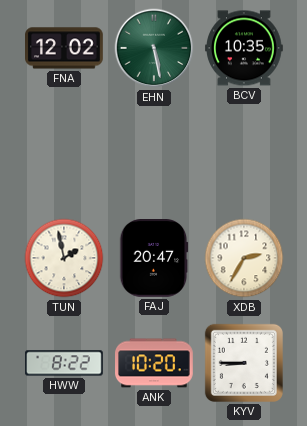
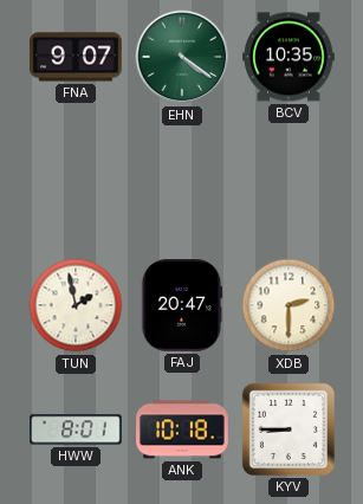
FNA: 12:02 -> 9:07
EHN: 5:28 -> 4:21
XDB: 2:35 -> 2:30
HWW: 8:22 -> 8:01
ANK: 10:20 -> 10:18
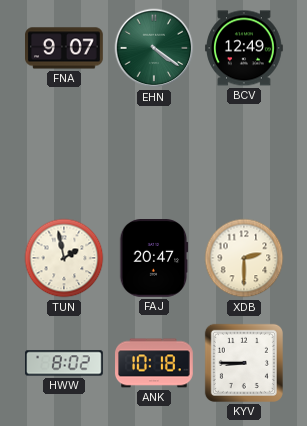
BCV: 10:35 -> 12:49
HWW: 8:01 -> 8:02
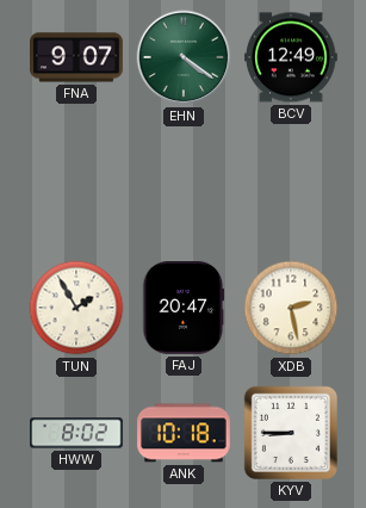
TUN: 1:58 -> 1:55
XDB: 2:30 -> 2:28
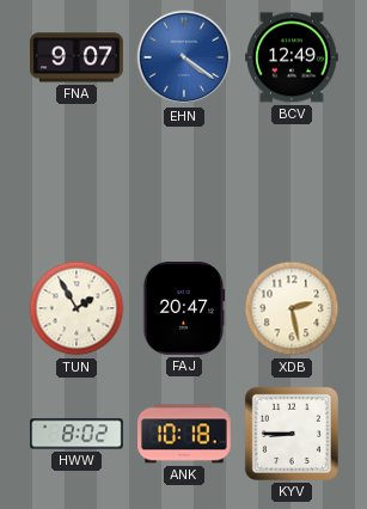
EHN dial: green -> blue
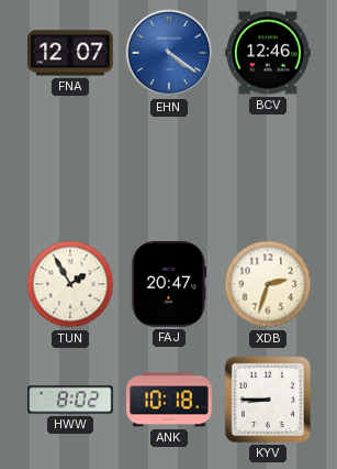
FNA: 9:07 -> 12:07
BCV: 12:49 -> 12:46
XDB: 2:28 -> 2:33
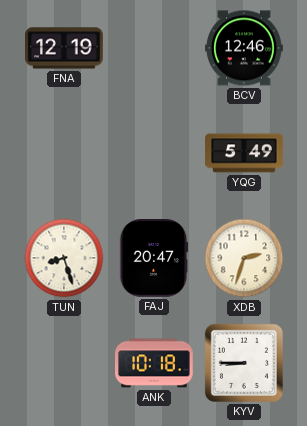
FNA: 12:07 -> 12:19
EHN: 4:21 -> none
YQG: none -> 5:49
TUN: 1:55 -> 8:27
HWW: 8:02 -> none
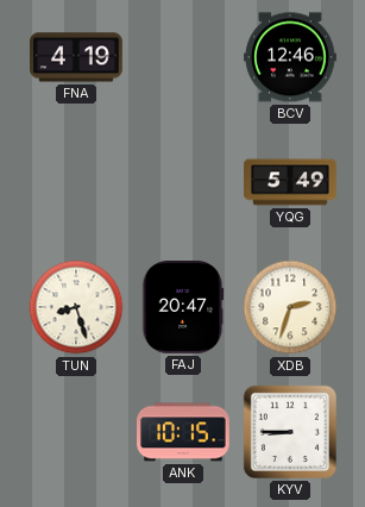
FNA: 12:19 -> 4:19
ANK: 10:18 -> 10:15
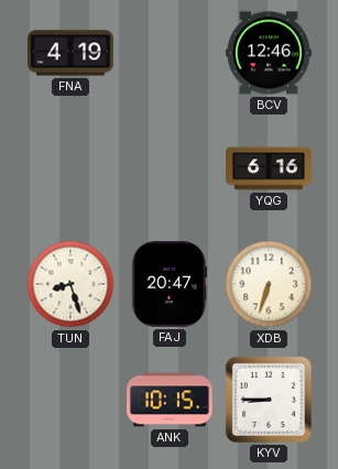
YQG: 5:49 -> 6:16
XDB: 2:33 -> 6:33
